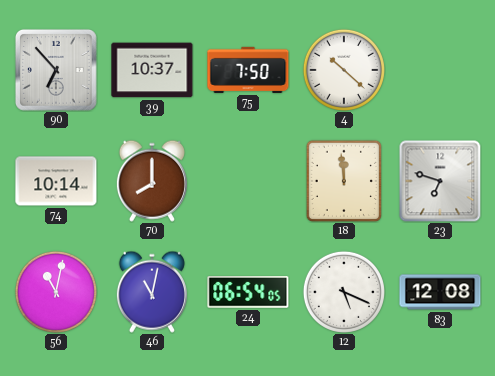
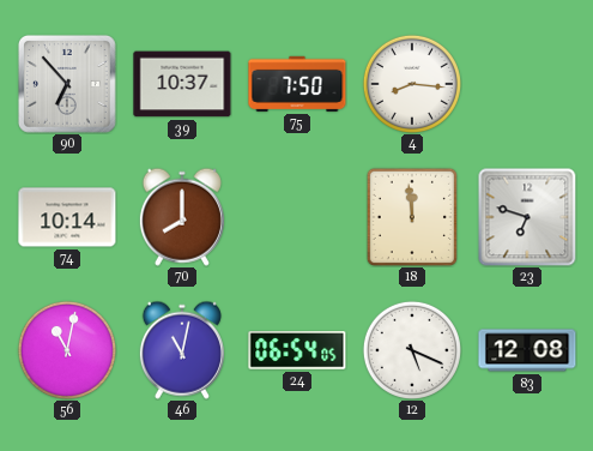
4: 10:22 -> 8:16
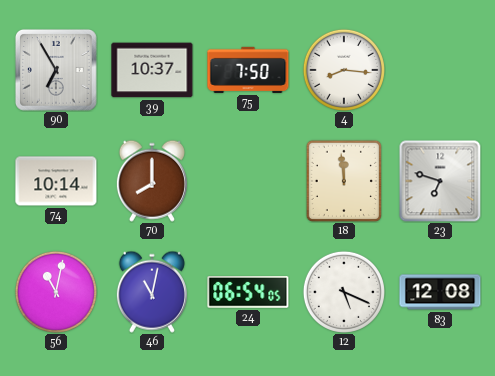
90: 6:53 -> 6:55
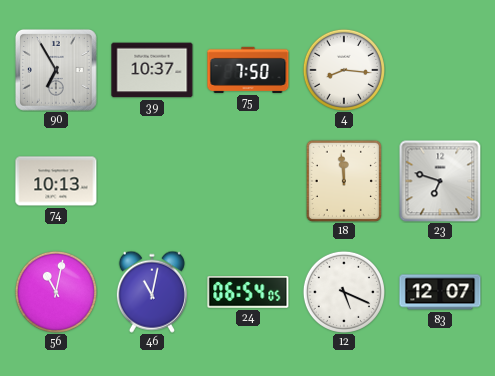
74: 10:14 -> 10:13
70: 8:00 -> none
83: 12:08 -> 12:07
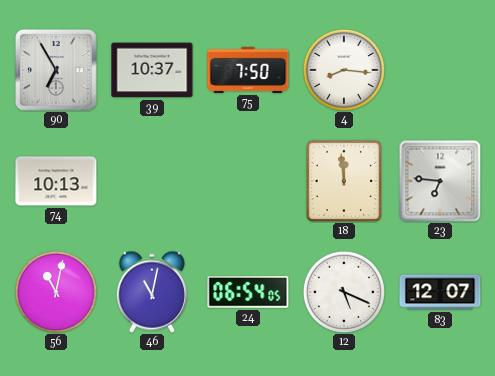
23: 6:48 -> 6:46
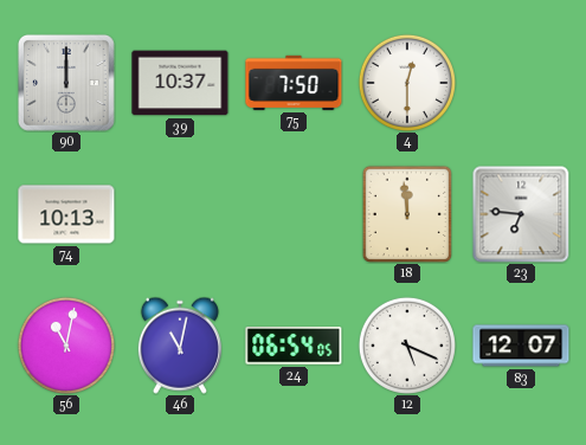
90: 6:55 -> 12:00
4: 8:16 -> 12:30
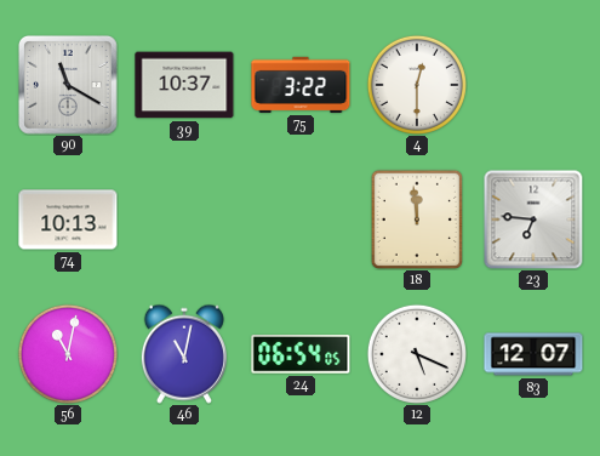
90: 12:00 -> 11:20
75: 7:50 -> 3:22
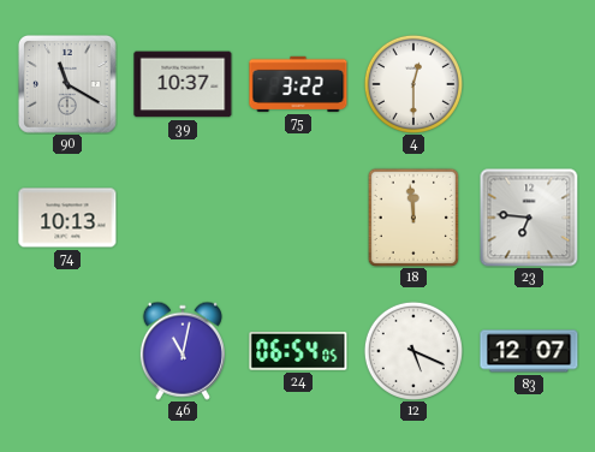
56: 11:02 -> none
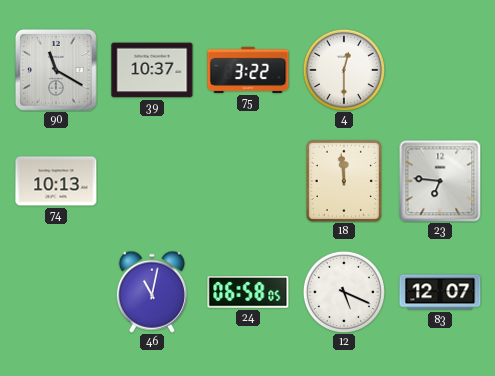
24: 06:54 -> 06:58
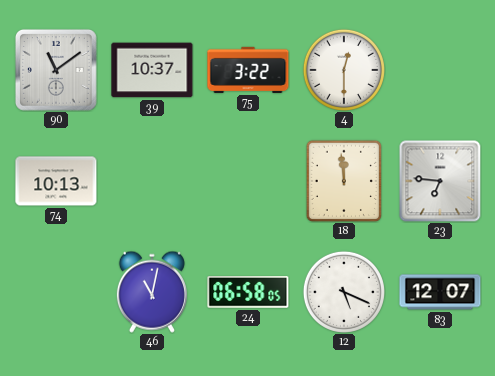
90: 11:20 -> 11:09
